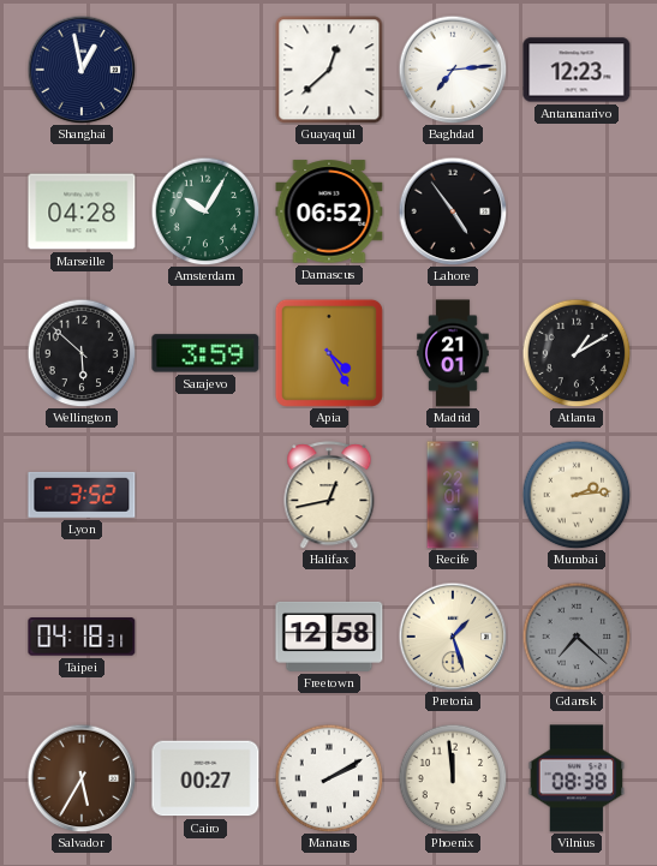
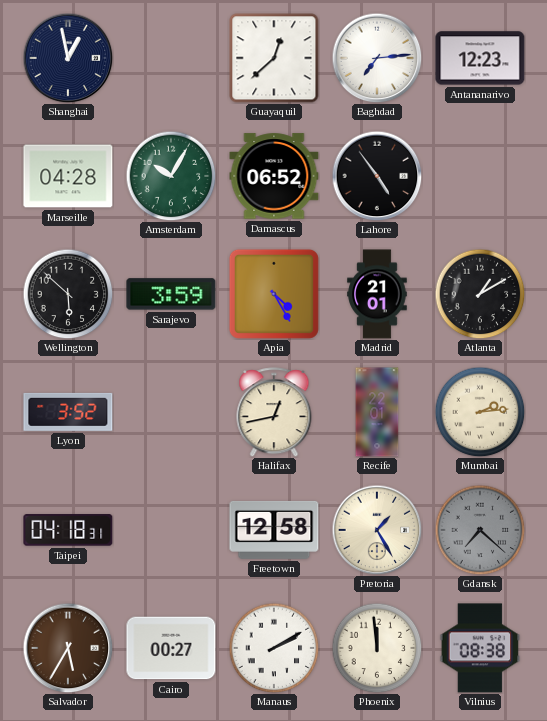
Pretoria: 1:27 -> 1:25
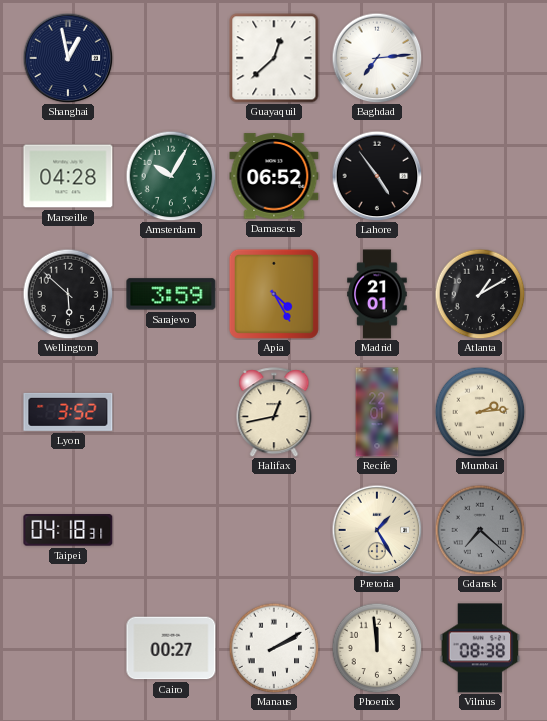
Antananarivo: 12:23 -> none
Freetown: 12:58 -> none
Salvador: 5:35 -> none
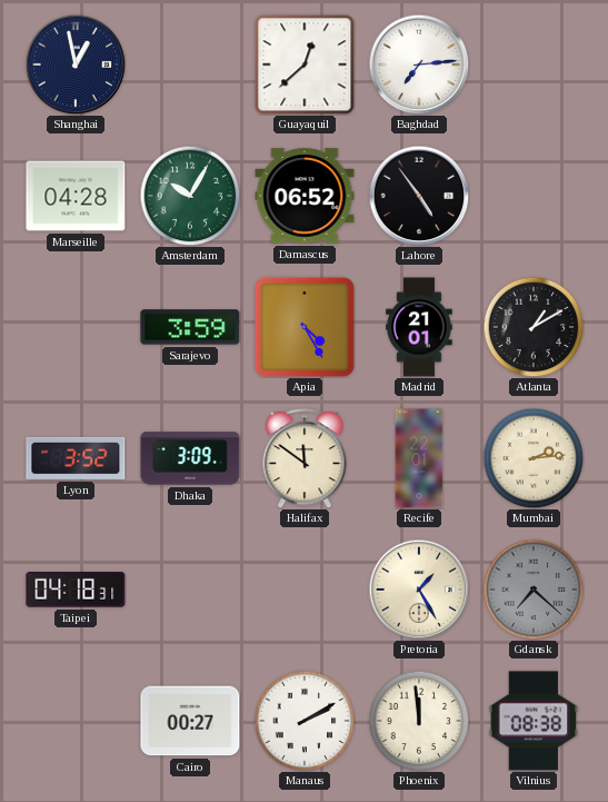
Wellington: 5:52 -> none
Dhaka: none -> 3:09
Halifax: 12:43 -> 11:51
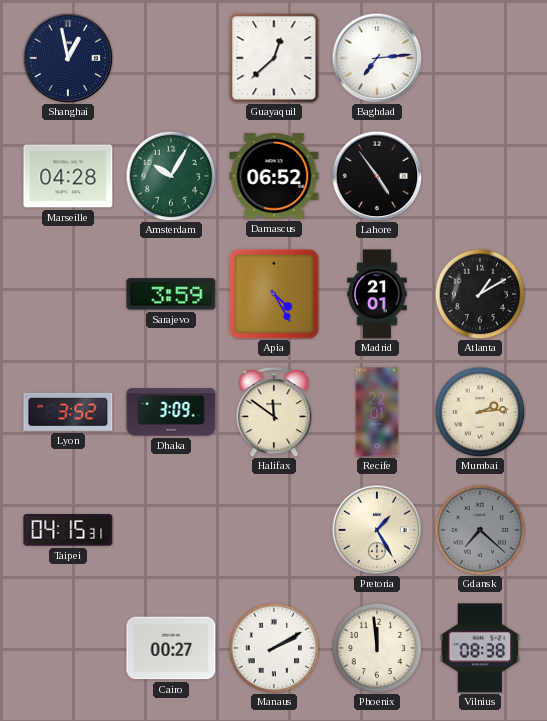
Taipei: 04:18 -> 04:15
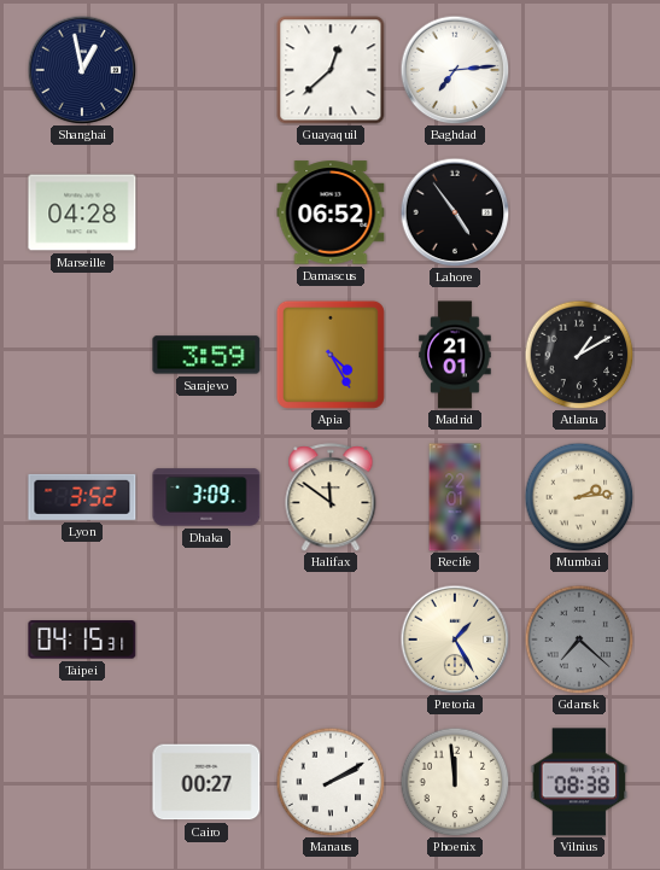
Amsterdam: 10:05 -> none
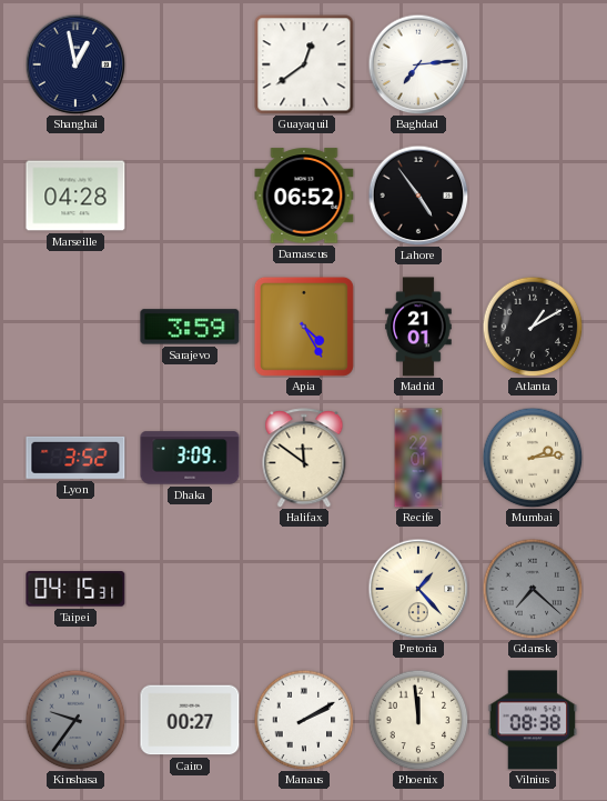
Guayaquil: 12:38 -> 12:39
Pretoria: 1:25 -> 1:23
Kinshasa: none -> 9:36
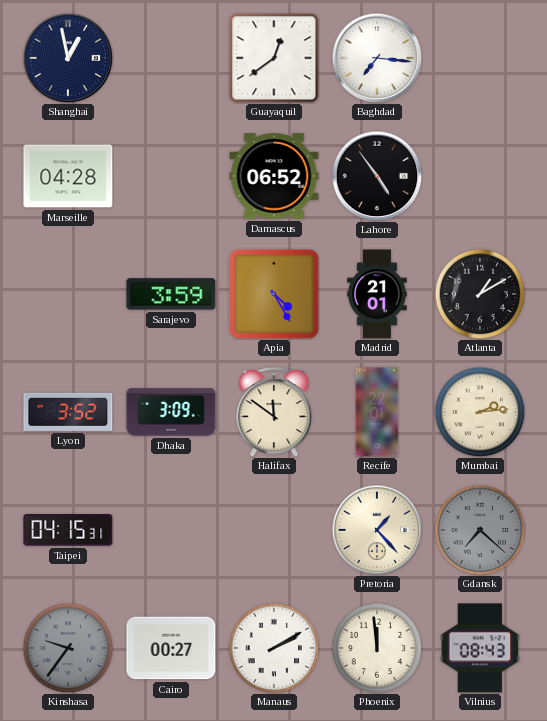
Baghdad: 7:14 -> 7:16
Vilnius: 08:38 -> 08:43
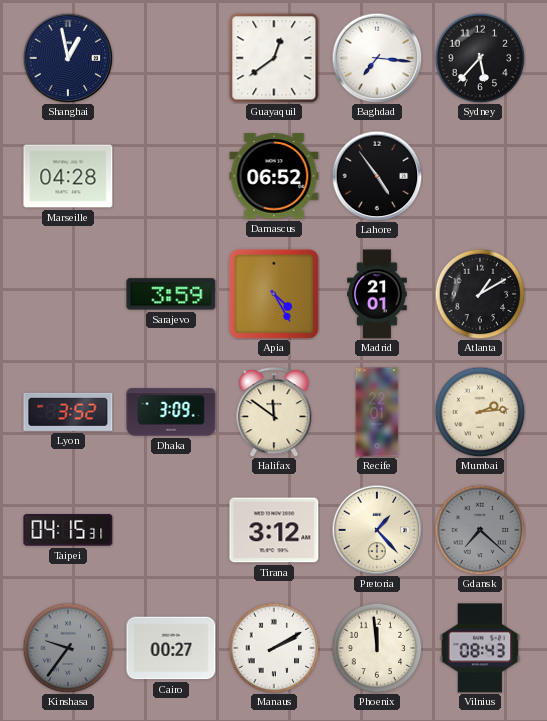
Sydney: none -> 5:37
Tirana: none -> 3:12
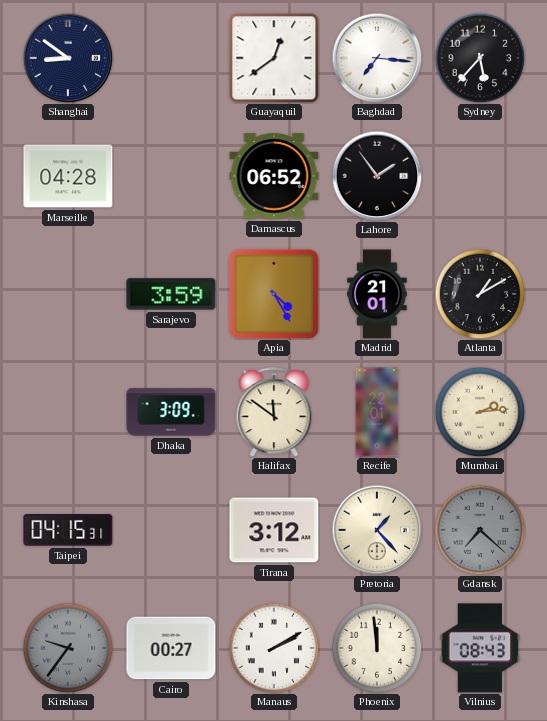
Shanghai: 12:58 -> 8:51
Lahore: 4:54 -> 1:54
Lyon: 3:52 -> none
